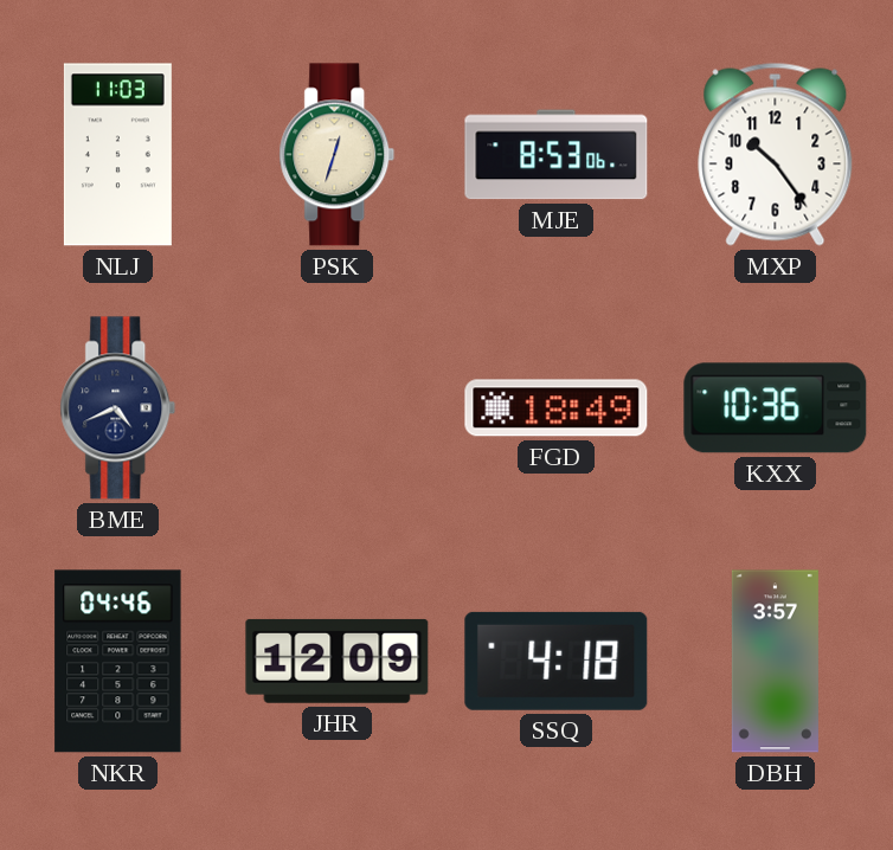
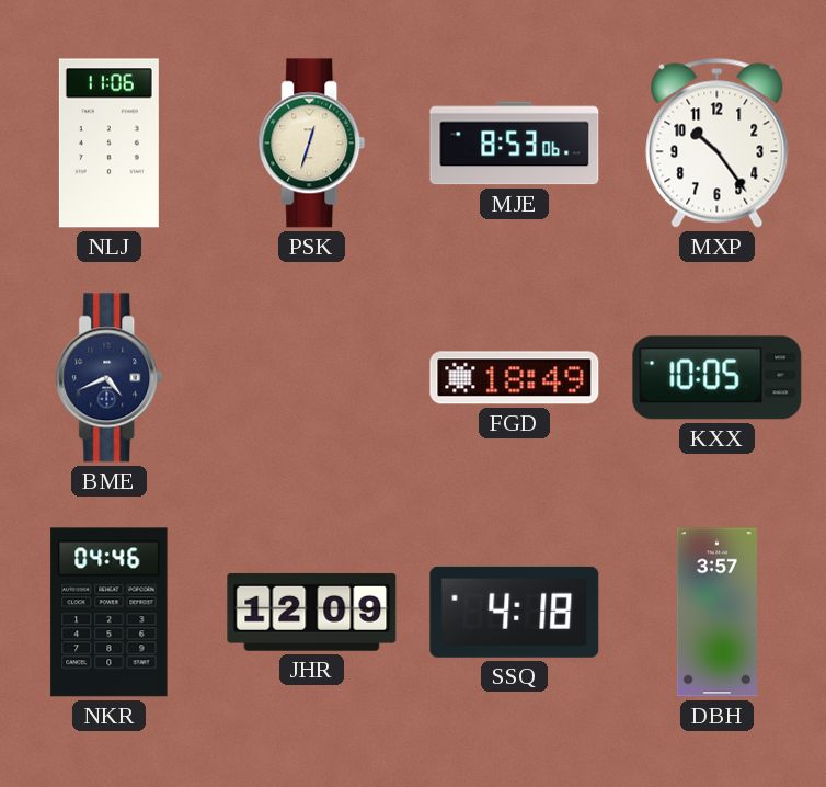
NLJ: 11:03 -> 11:06
KXX: 10:36 -> 10:05
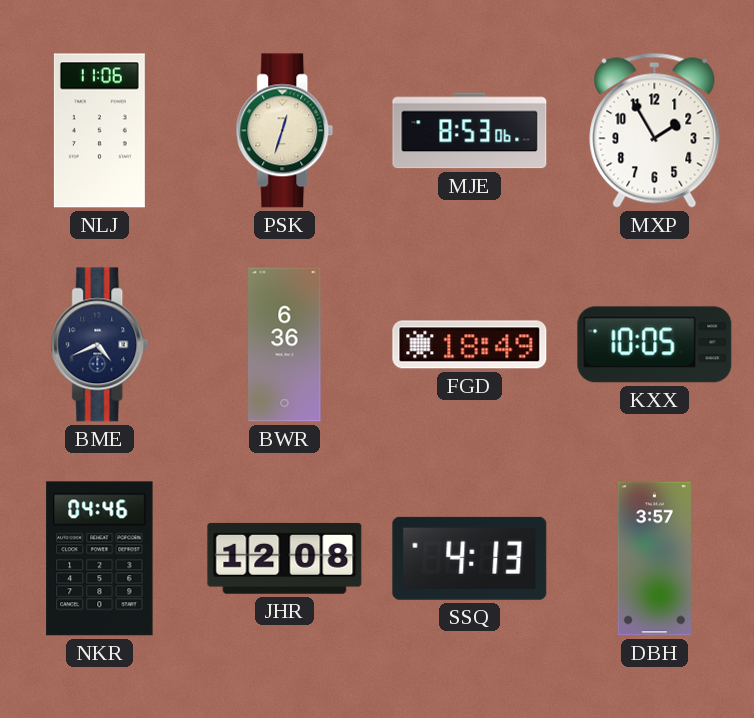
MXP: 10:24 -> 1:55
BWR: none -> 6:36
JHR: 12:09 -> 12:08
SSQ: 4:18 -> 4:13
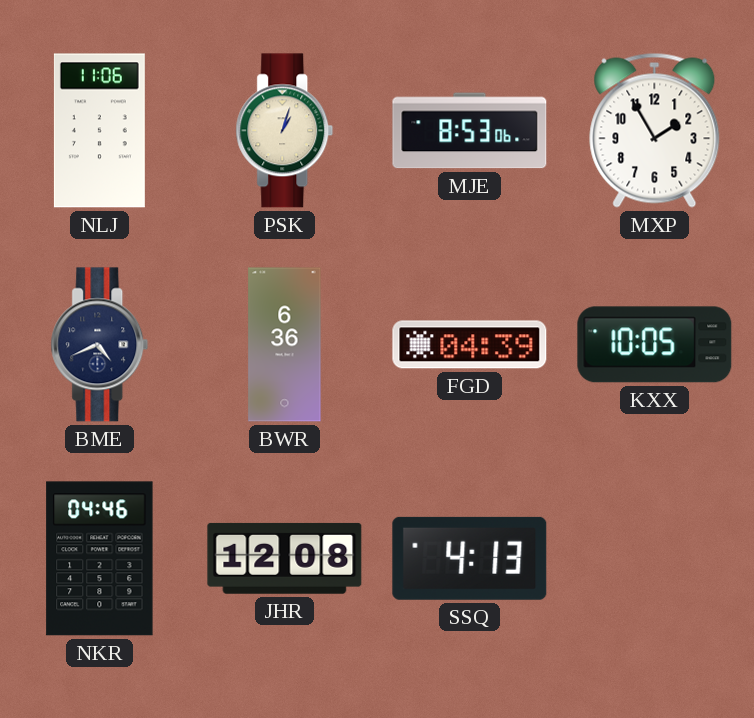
PSK: 12:33 -> 1:03
FGD: 18:49 -> 04:39
DBH: 3:57 -> none
